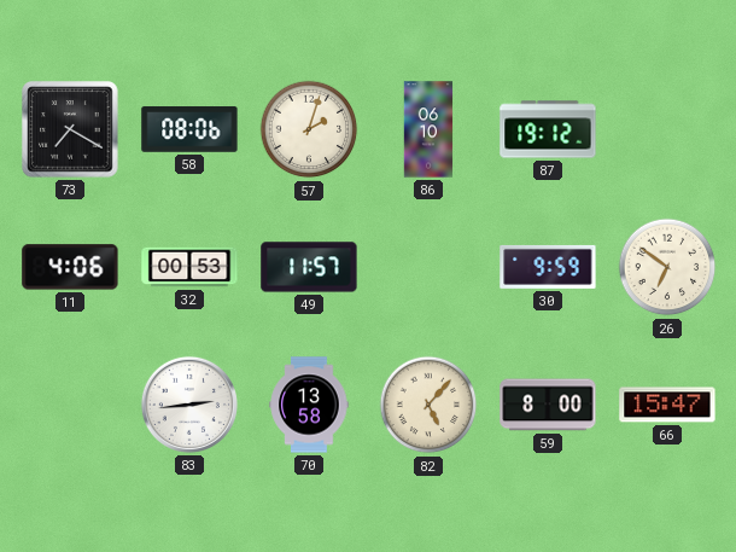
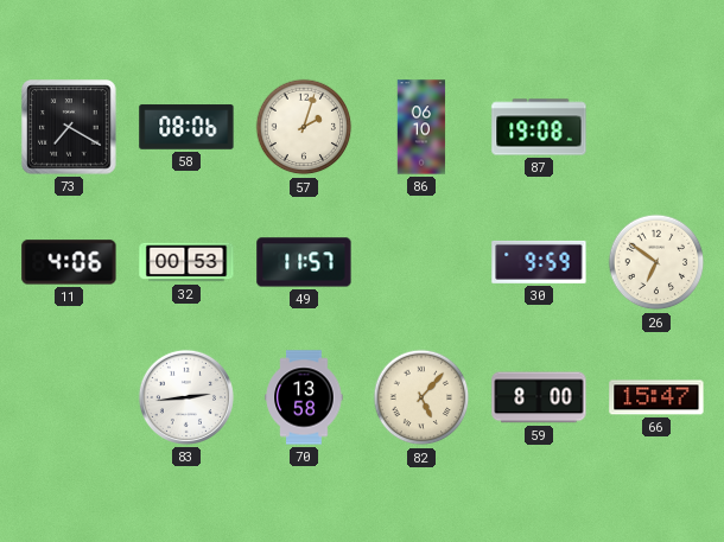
87: 19:12 -> 19:08
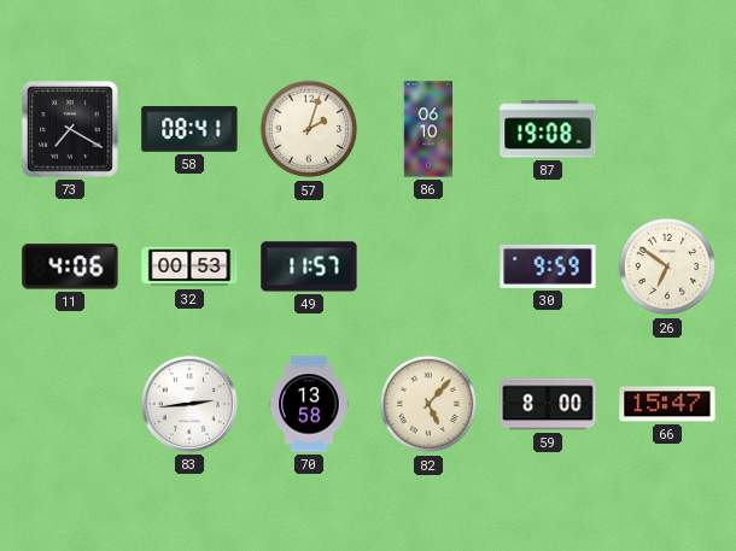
58: 08:06 -> 08:41
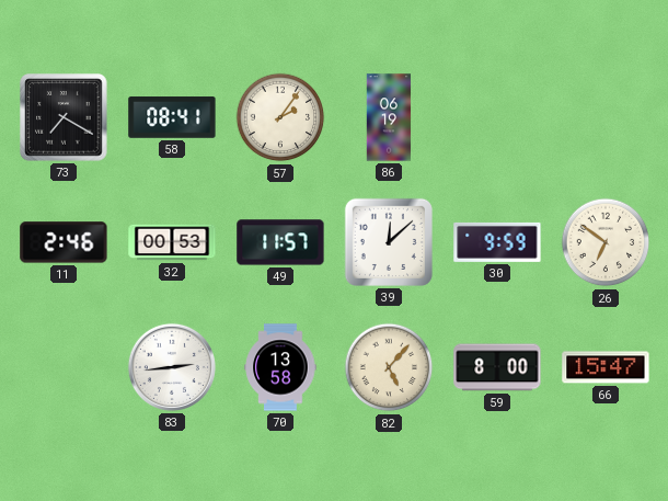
57: 2:03 -> 2:06
86: 06:10 -> 06:19
87: 19:08 -> none
11: 4:06 -> 2:46
39: none -> 12:08
